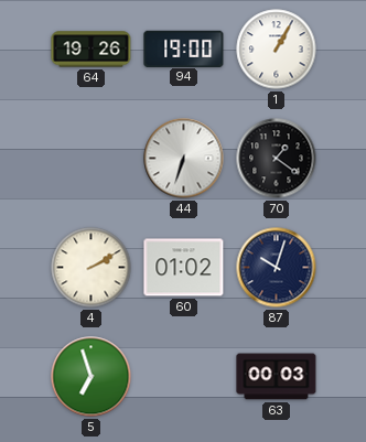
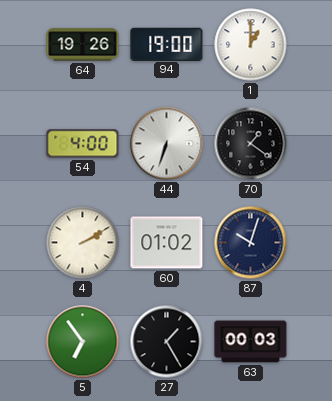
1: 1:05 -> 1:00
54: none -> 4:00
5: 6:57 -> 6:54
27: none -> 1:25
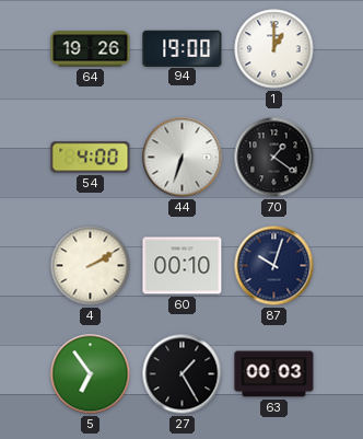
60: 01:02 -> 00:10
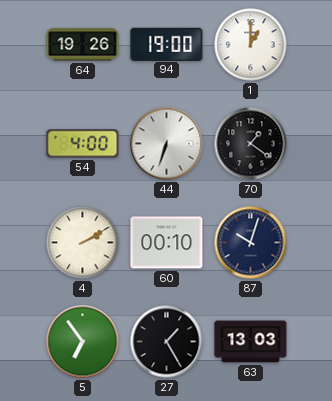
63: 00:03 -> 13:03
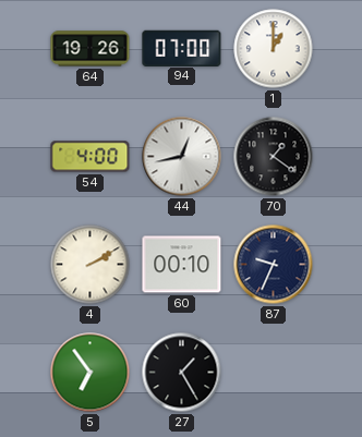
94: 19:00 -> 07:00
44: 6:33 -> 12:43
87: 10:03 -> 9:34
63: 13:03 -> none
